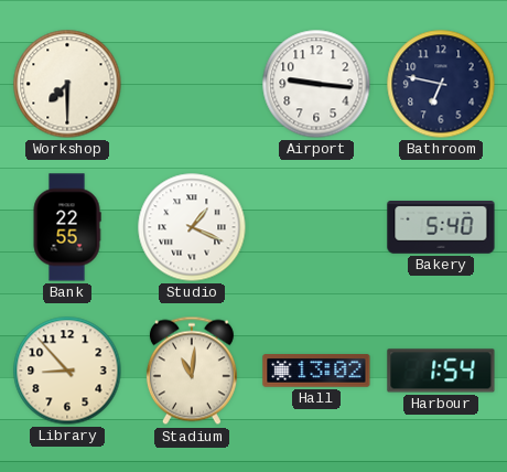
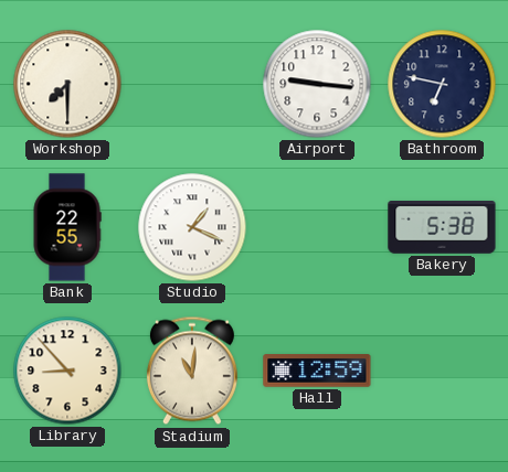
Bakery: 5:40 -> 5:38
Hall: 13:02 -> 12:59
Harbour: 1:54 -> none
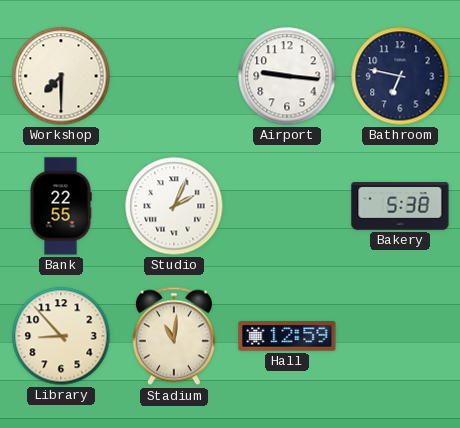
Studio: 1:19 -> 2:04
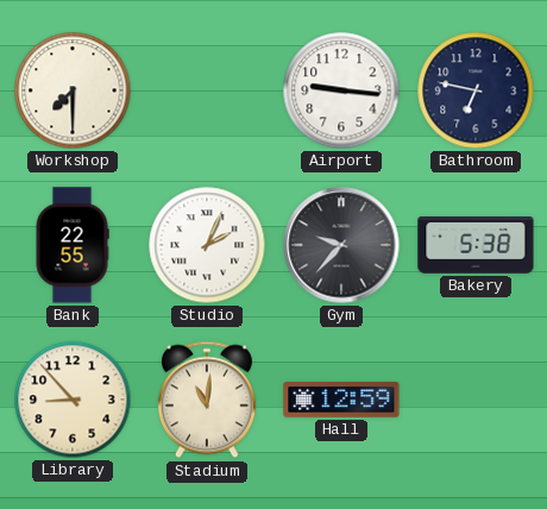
Gym: none -> 9:37
